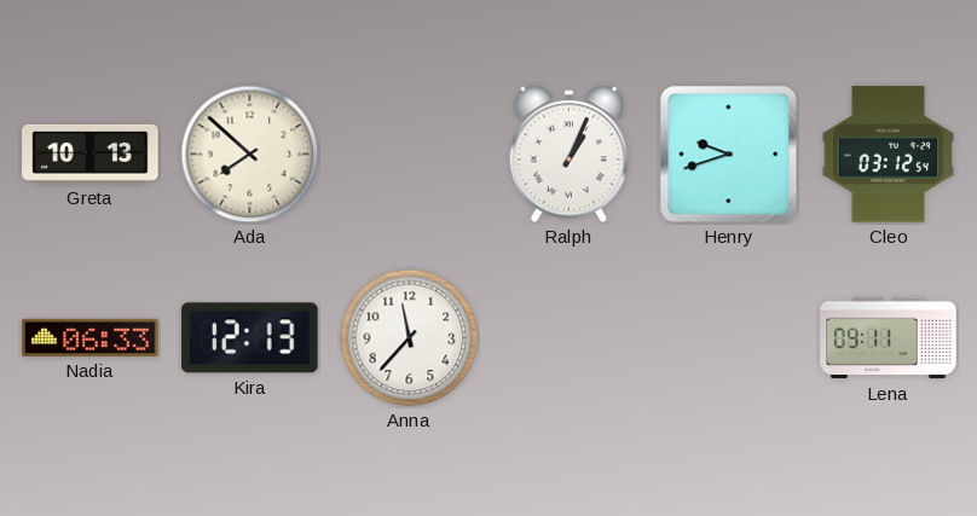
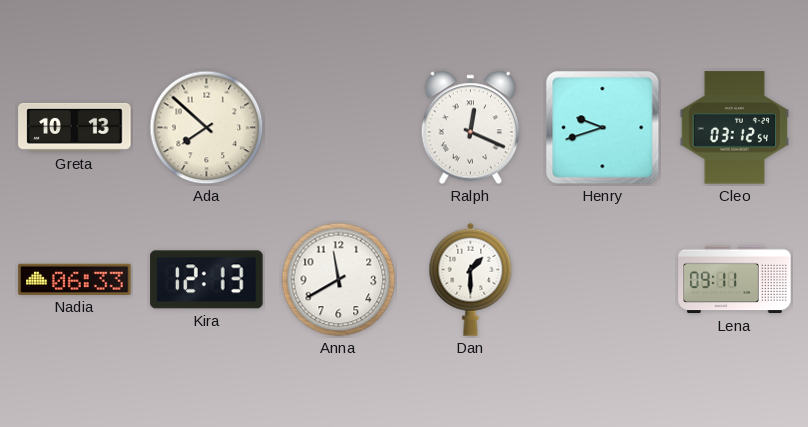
Ralph: 1:04 -> 12:19
Anna: 11:37 -> 11:40
Dan: none -> 1:30
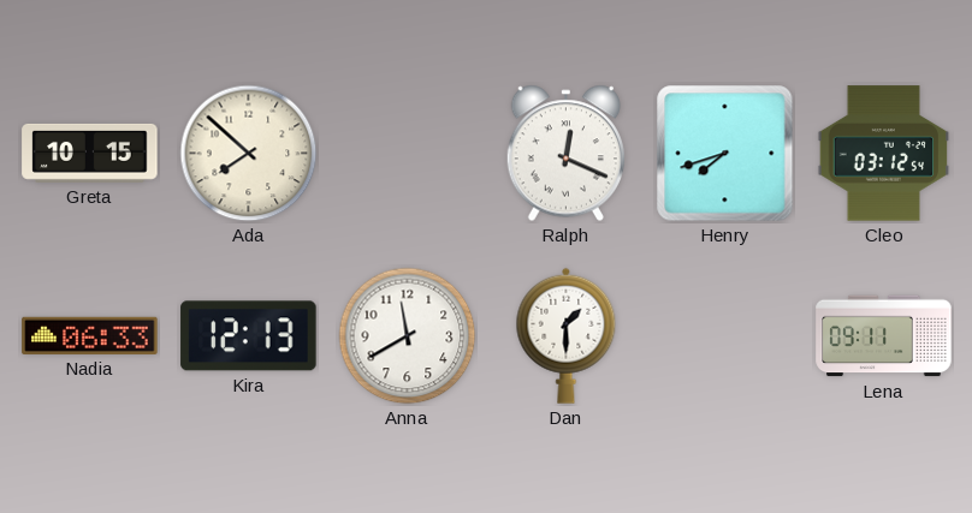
Greta: 10:13 -> 10:15
Henry: 9:42 -> 7:42
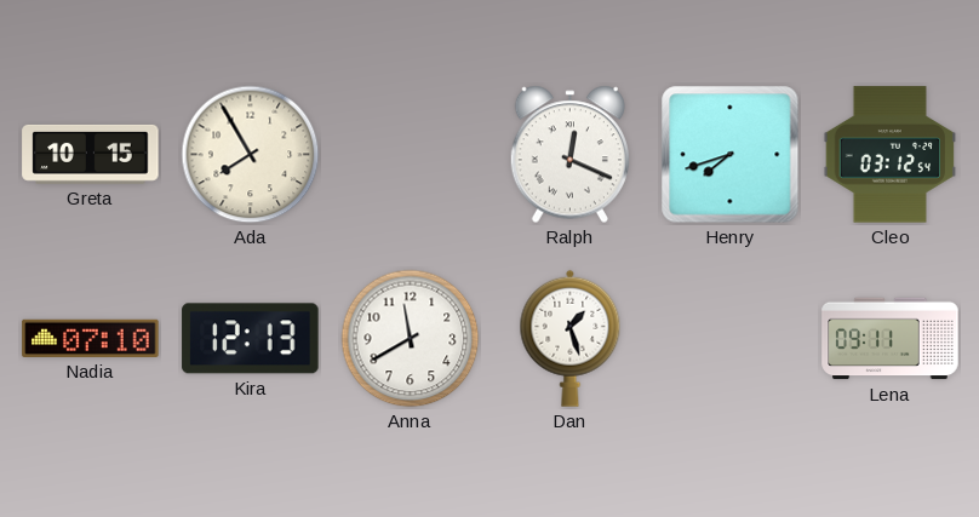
Ada: 7:52 -> 7:55
Nadia: 06:33 -> 07:10
Dan: 1:30 -> 1:27
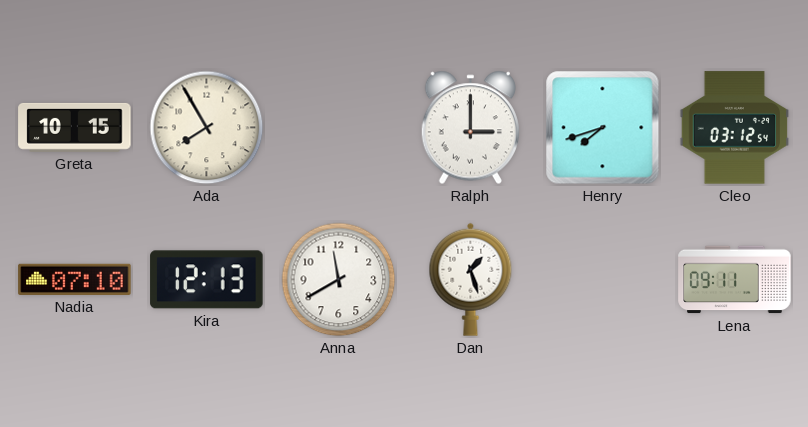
Ralph: 12:19 -> 3:00
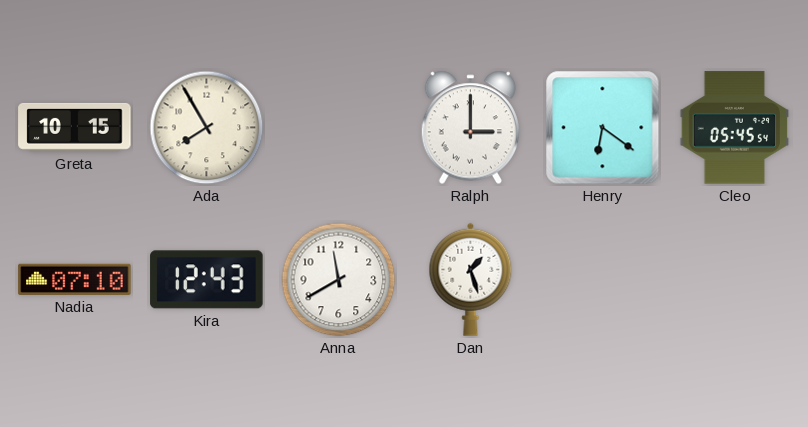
Henry: 7:42 -> 6:21
Cleo: 03:12 -> 05:45
Kira: 12:13 -> 12:43
Lena: 09:11 -> none
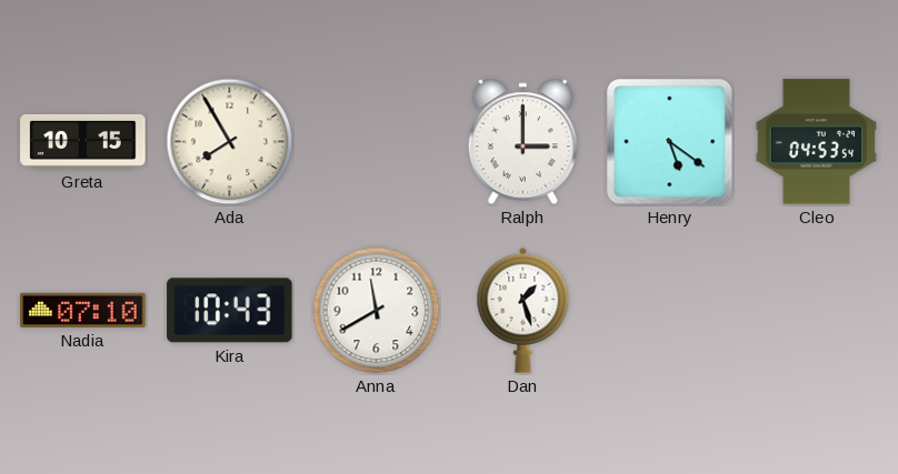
Henry: 6:21 -> 5:21
Cleo: 05:45 -> 04:53
Kira: 12:43 -> 10:43
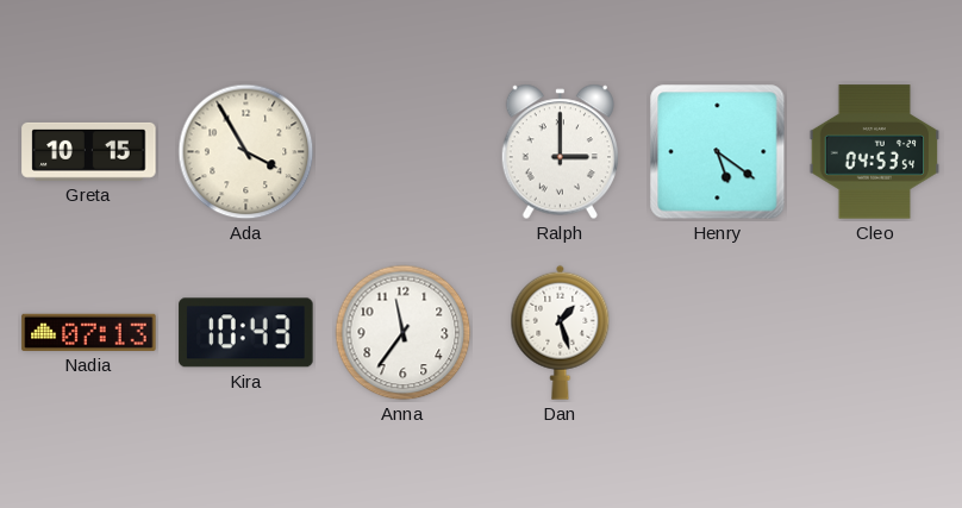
Ada: 7:55 -> 3:55
Nadia: 07:10 -> 07:13
Anna: 11:40 -> 11:36
